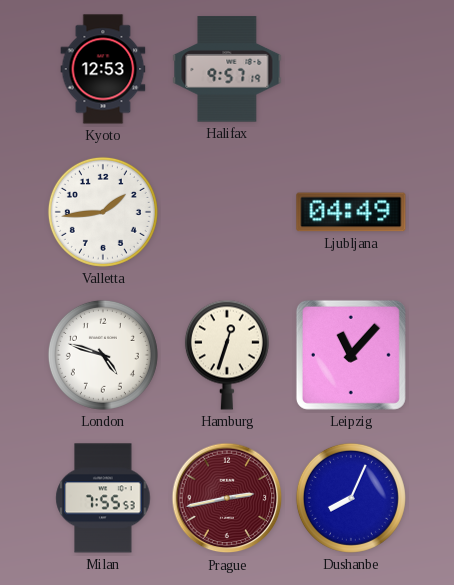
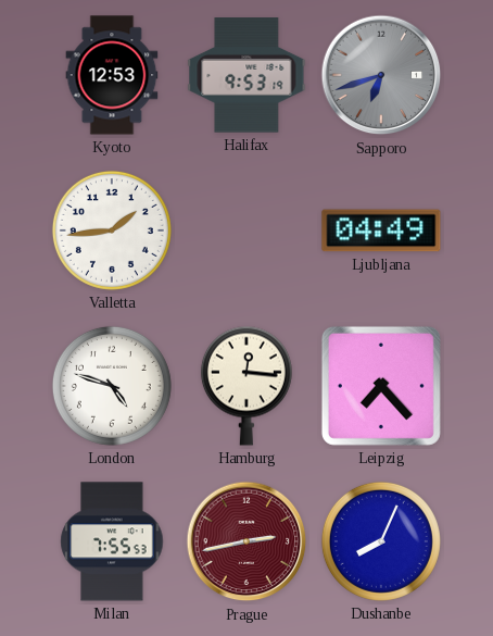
Halifax: 9:57 -> 9:53
Sapporo: none -> 6:42
Hamburg: 12:33 -> 12:16
Leipzig: 11:07 -> 7:23
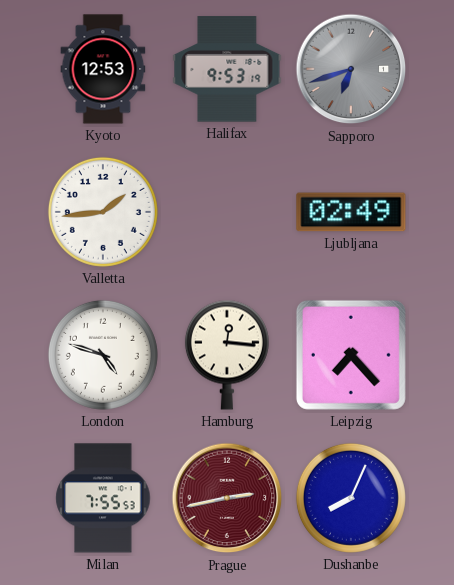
Ljubljana: 04:49 -> 02:49
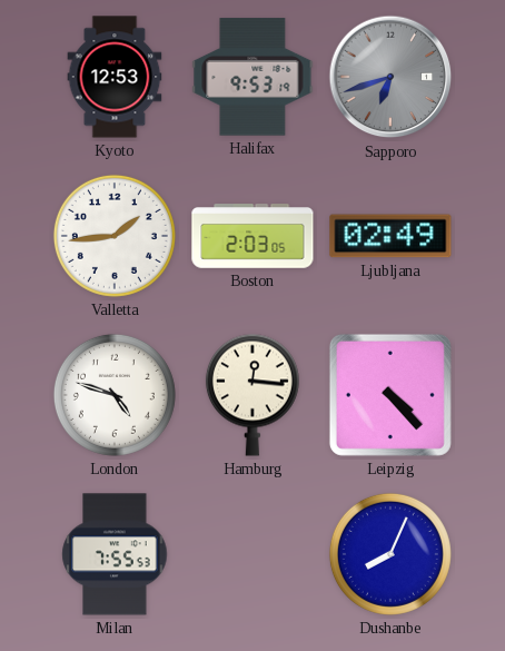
Boston: none -> 2:03
Leipzig: 7:23 -> 4:23
Prague: 2:43 -> none
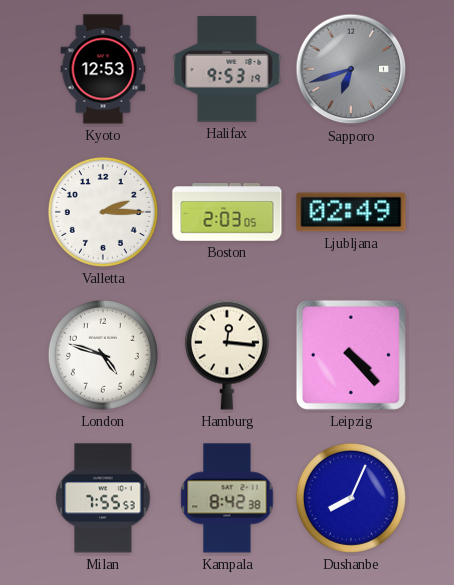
Valletta: 1:44 -> 2:15
Kampala: none -> 8:42
